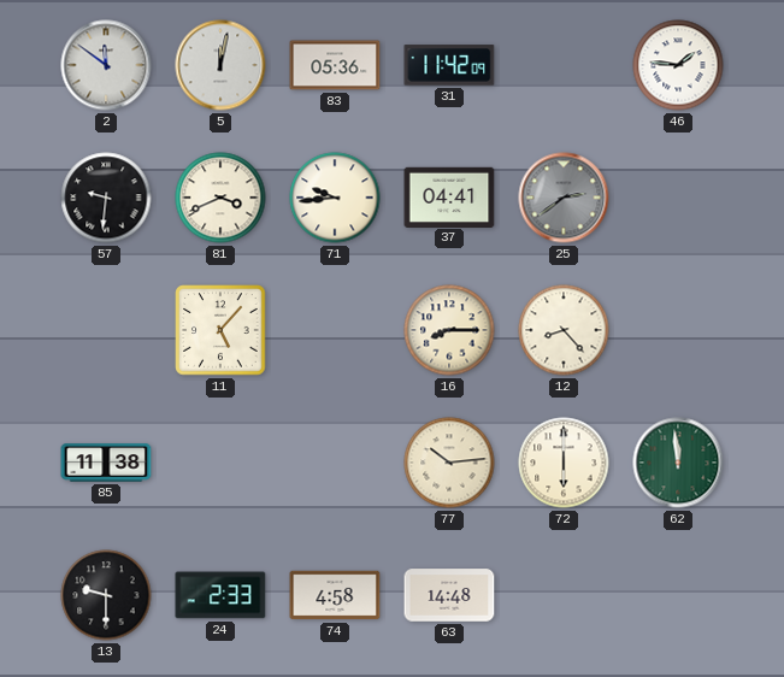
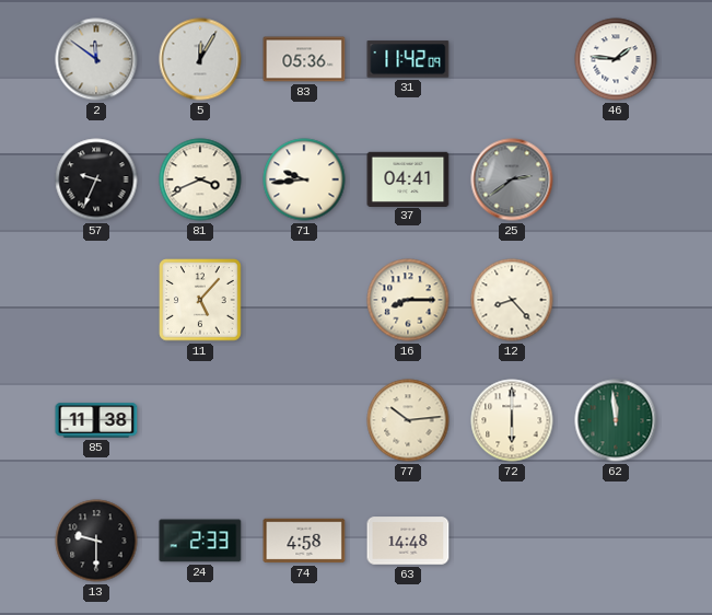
5: 12:02 -> 12:05
57: 9:31 -> 9:34
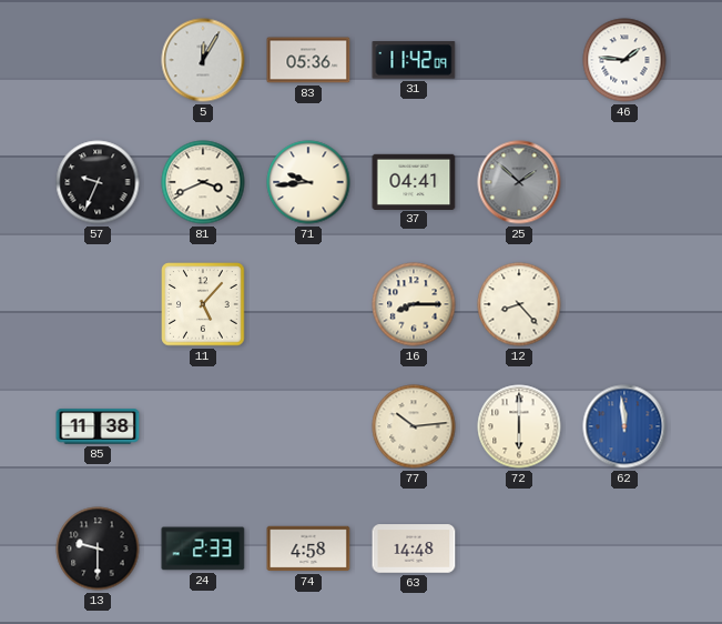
2: 11:51 -> none
25: 2:39 -> 1:52
62 dial: green -> blue
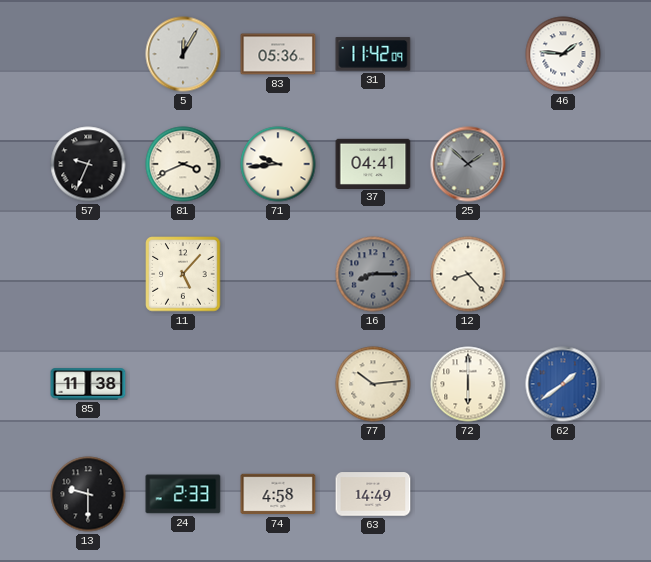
16 dial: cream -> grey
62: 11:59 -> 1:39
63: 14:48 -> 14:49
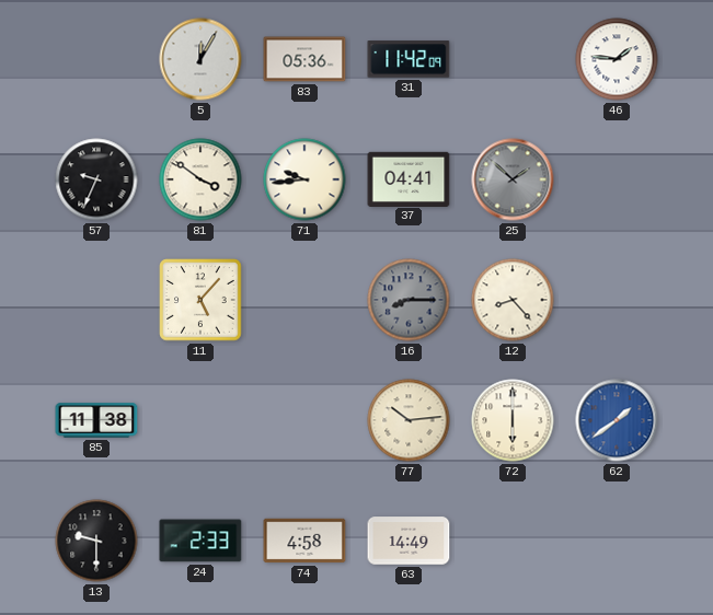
81: 3:41 -> 3:51
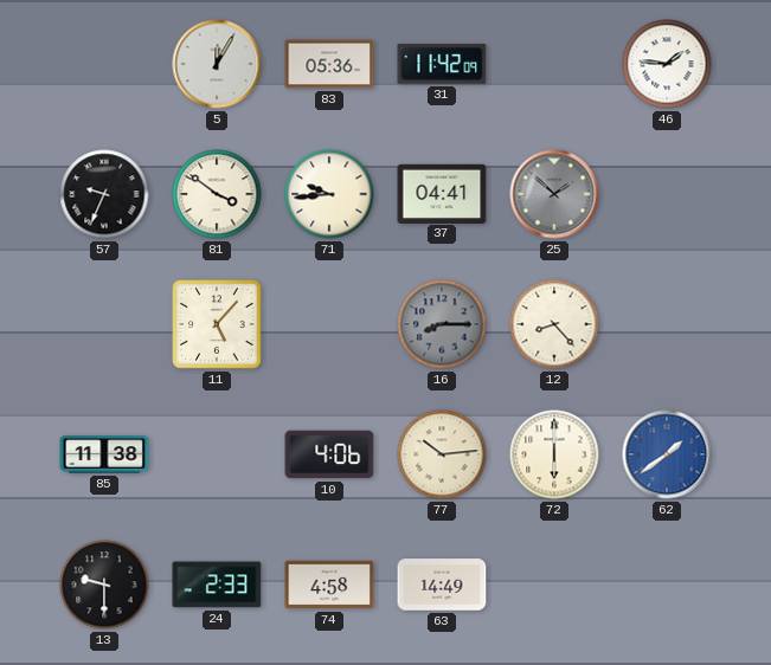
10: none -> 4:06
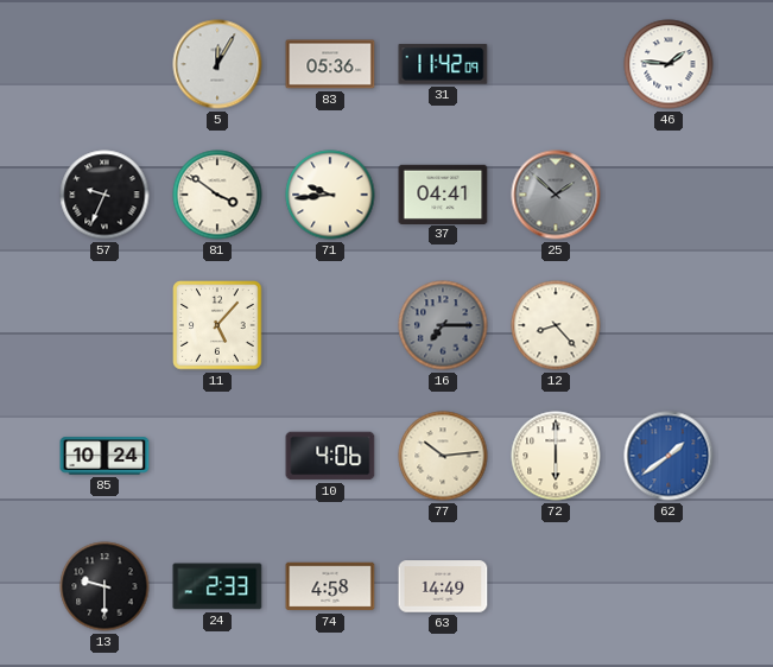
16: 8:15 -> 7:15
85: 11:38 -> 10:24
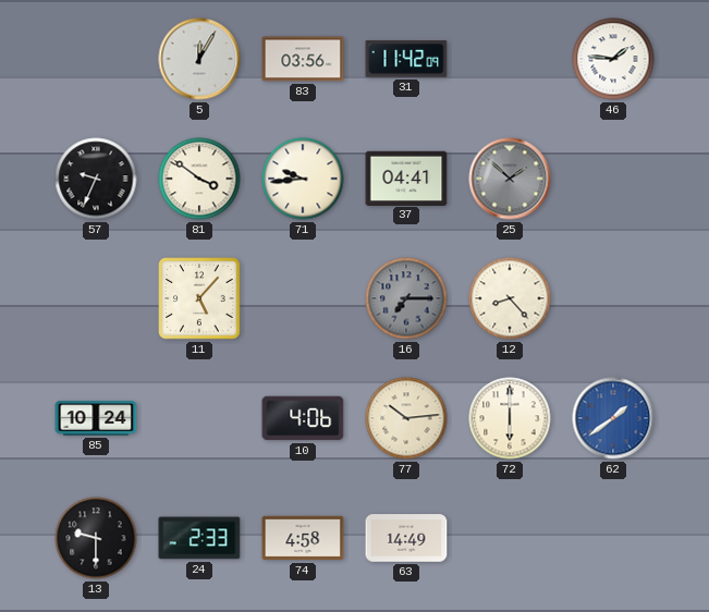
83: 05:36 -> 03:56
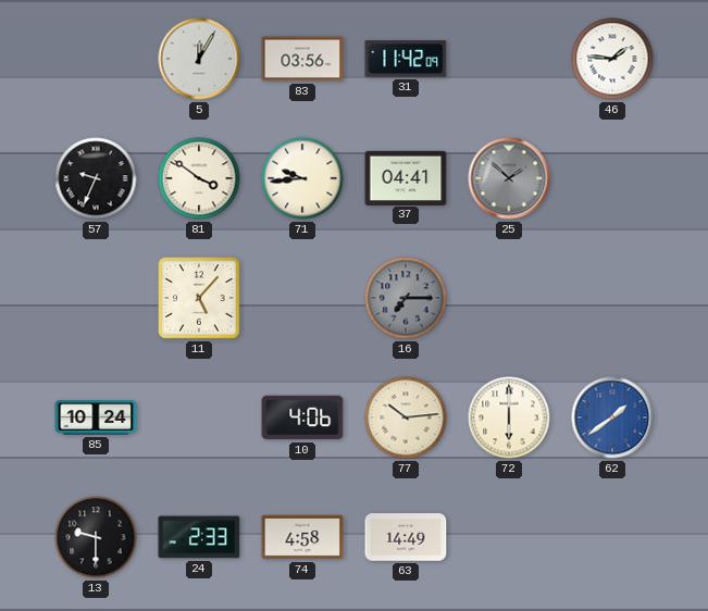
12: 8:23 -> none
